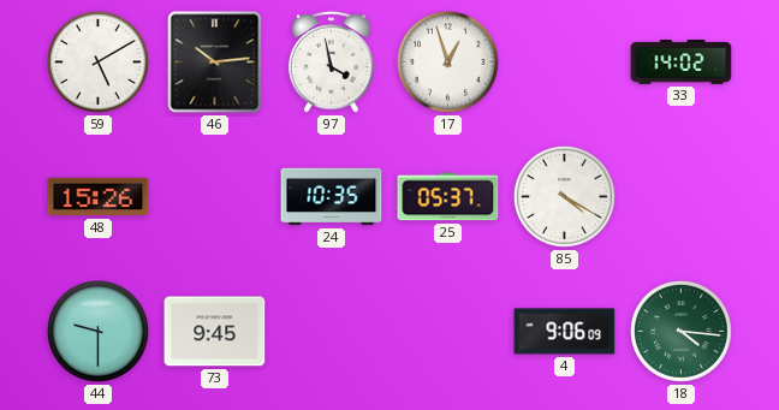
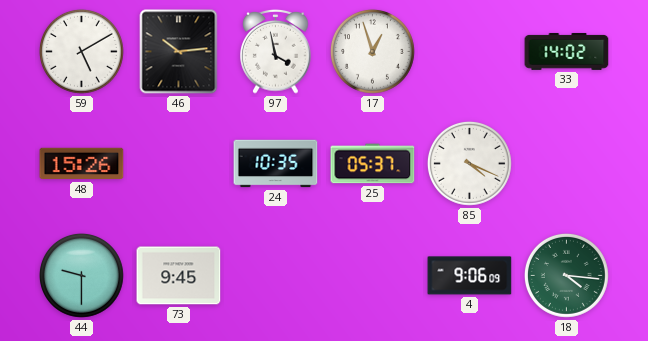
85: 4:20 -> 4:19
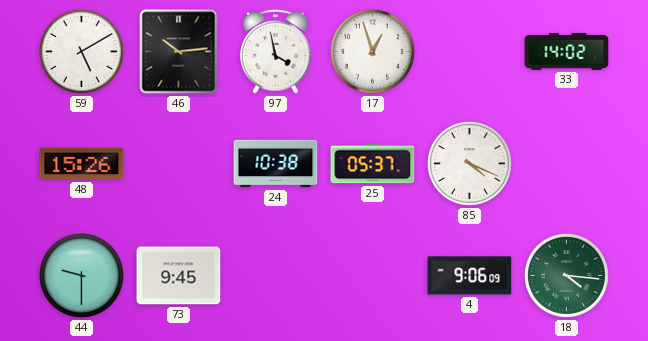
24: 10:35 -> 10:38
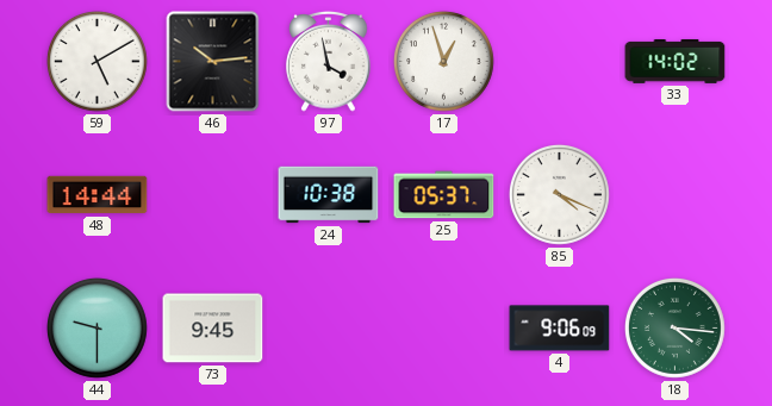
48: 15:26 -> 14:44
